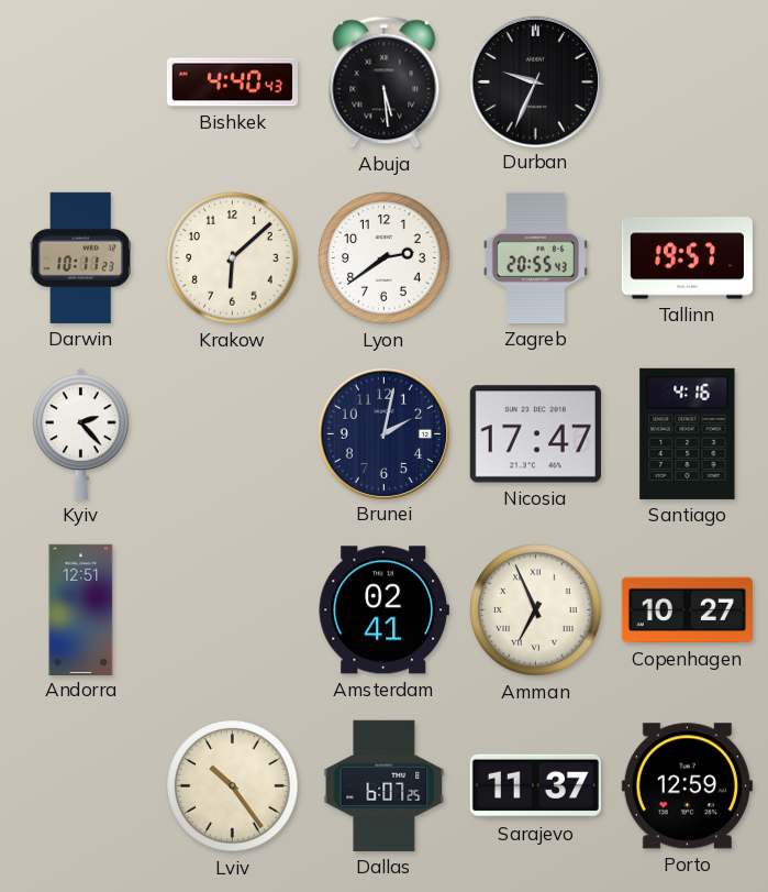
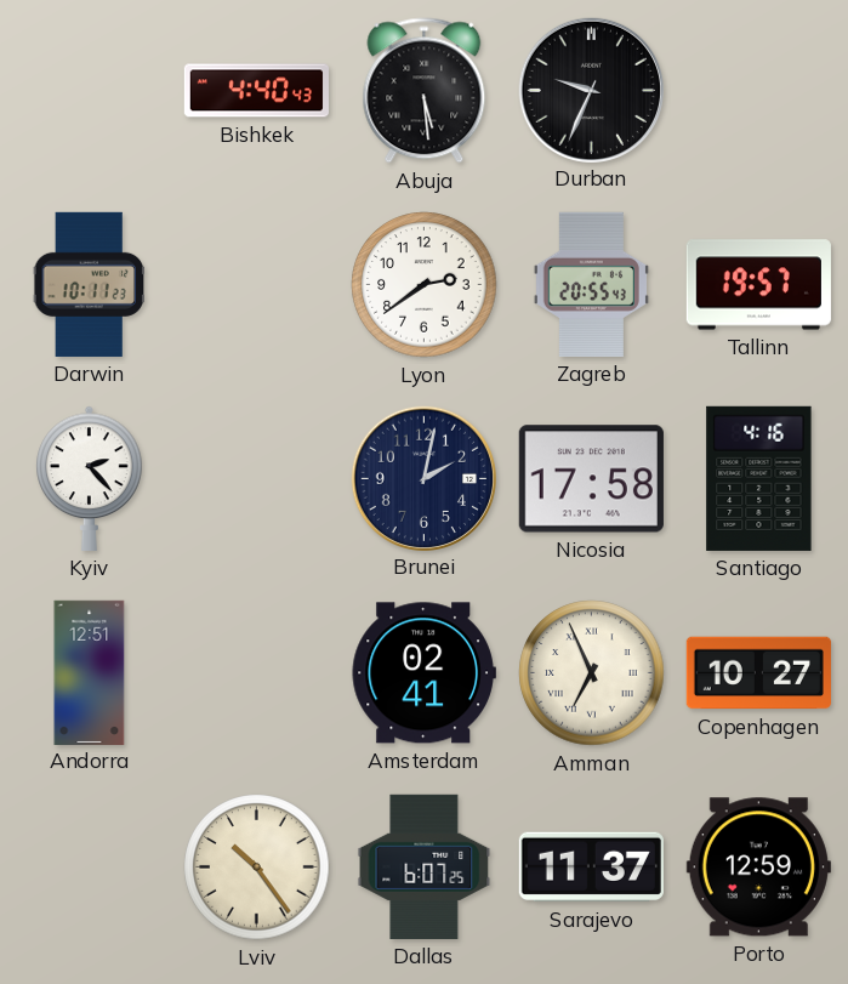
Krakow: 6:08 -> none
Nicosia: 17:47 -> 17:58
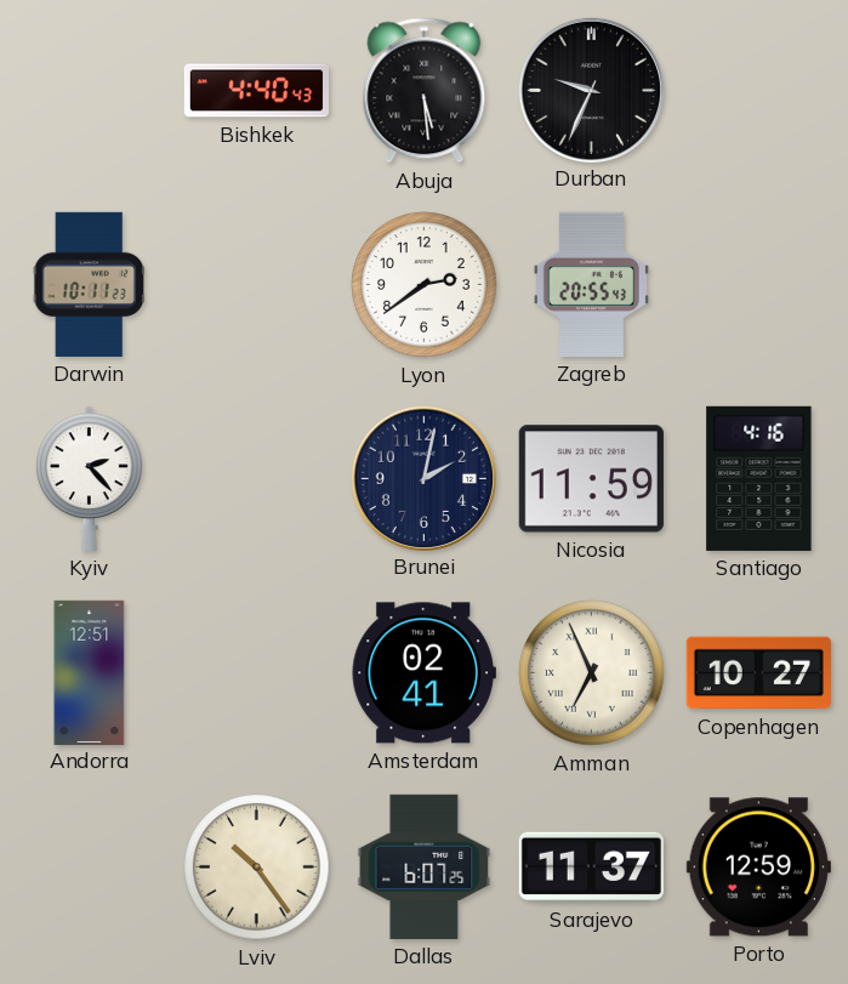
Tallinn: 19:57 -> none
Nicosia: 17:58 -> 11:59
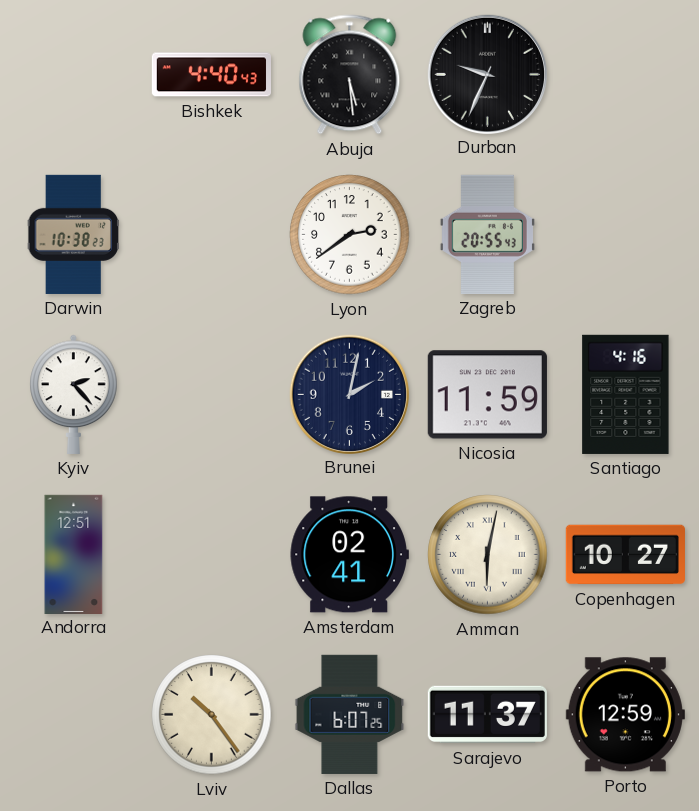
Darwin: 10:11 -> 10:38
Amman: 6:56 -> 6:02
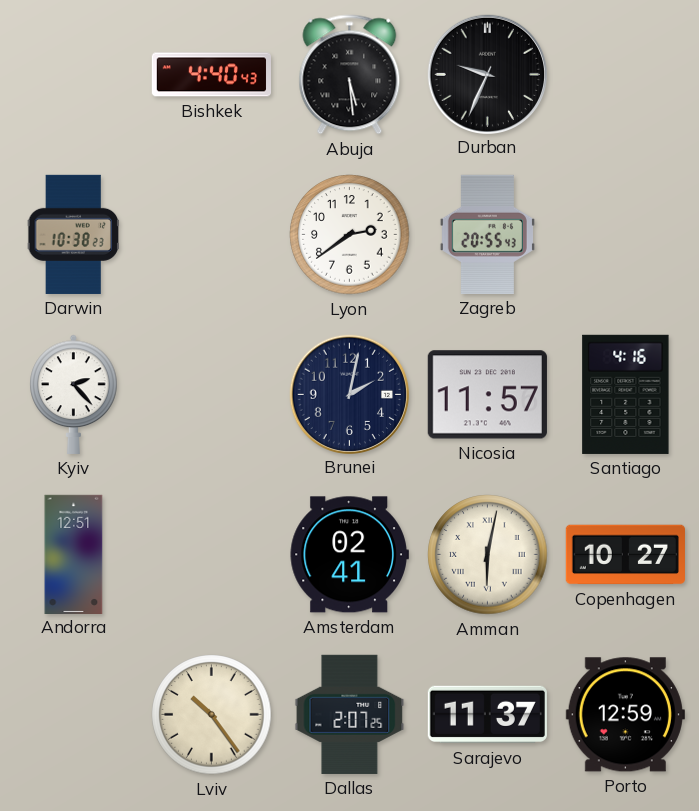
Nicosia: 11:59 -> 11:57
Dallas: 6:07 -> 2:07
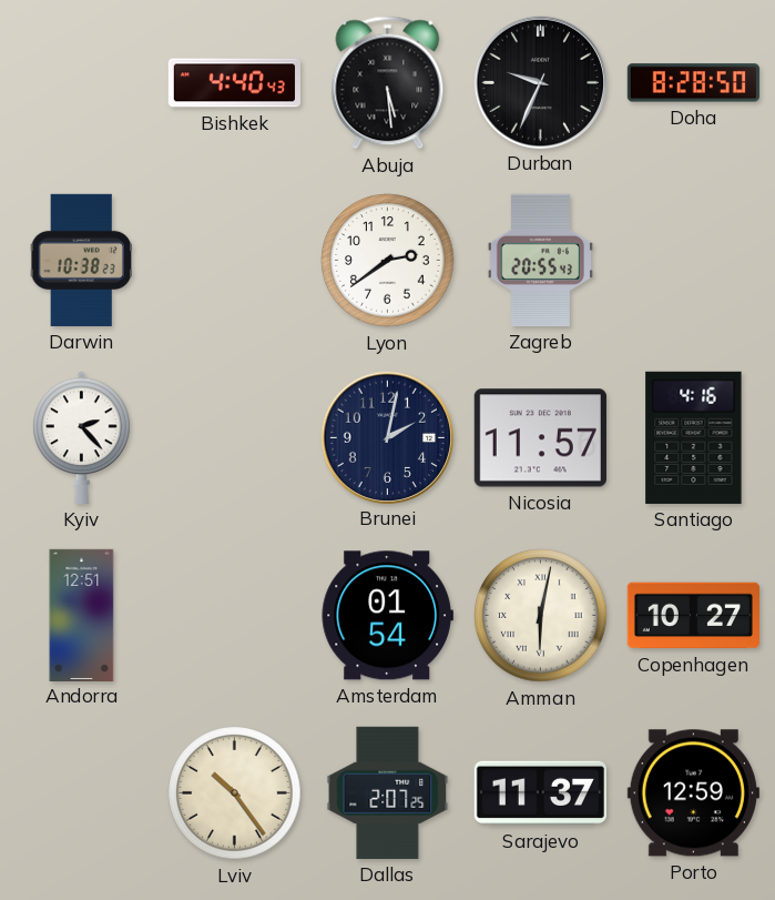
Doha: none -> 8:28
Amsterdam: 02:41 -> 01:54
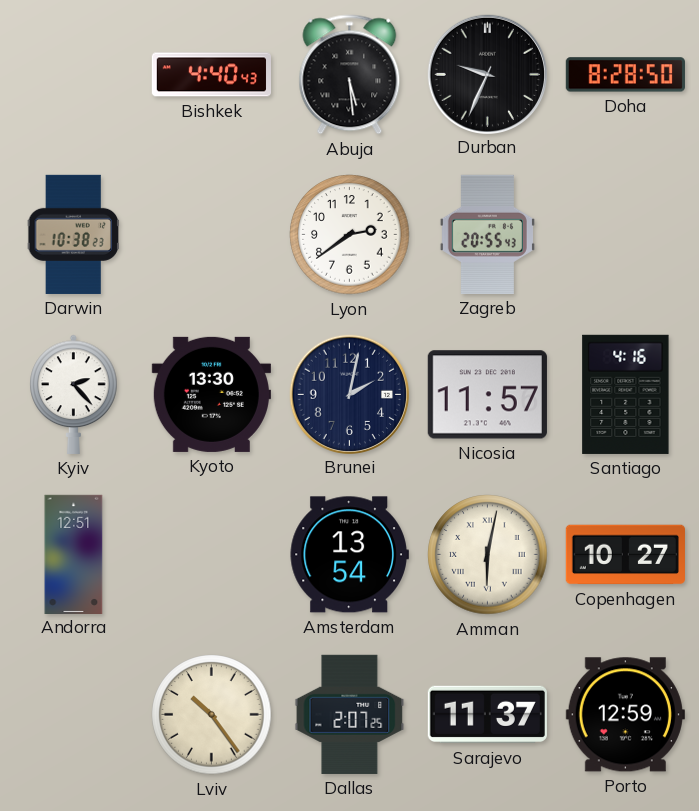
Kyoto: none -> 13:30
Amsterdam: 01:54 -> 13:54
